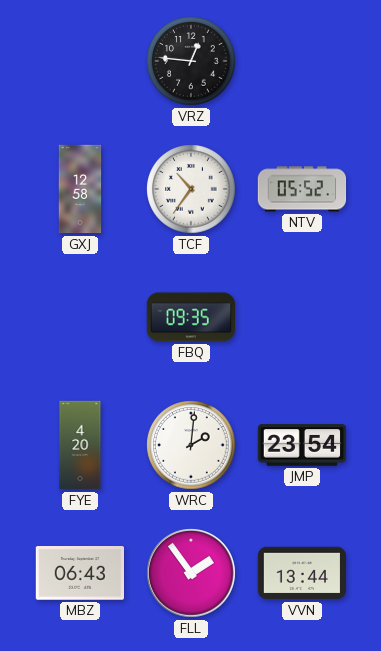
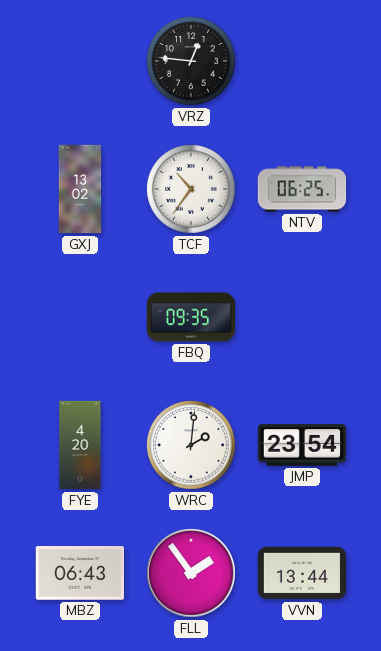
GXJ: 12:58 -> 13:02
NTV: 05:52 -> 06:25
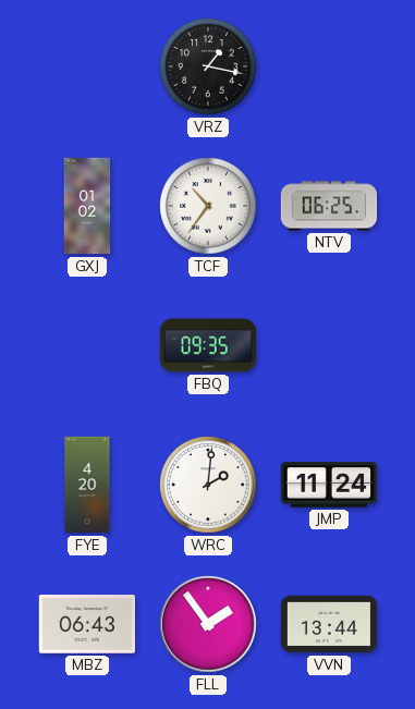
VRZ: 12:46 -> 1:17
GXJ: 13:02 -> 01:02
JMP: 23:54 -> 11:24
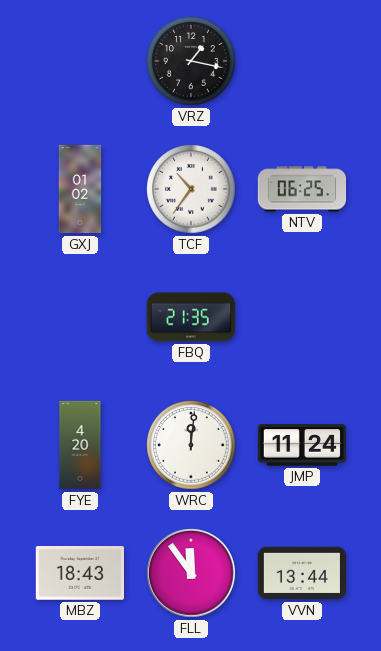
FBQ: 09:35 -> 21:35
WRC: 2:01 -> 12:01
MBZ: 06:43 -> 18:43
FLL: 1:54 -> 11:54
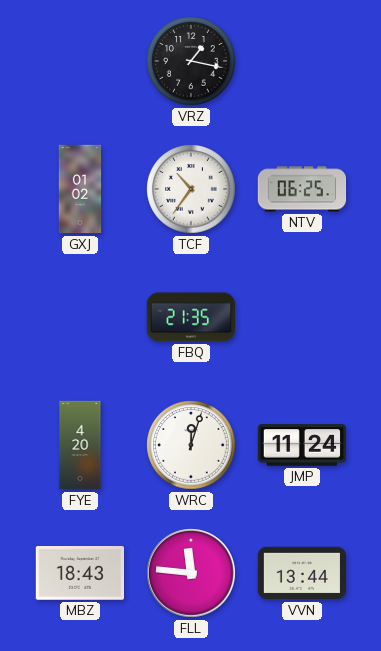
WRC: 12:01 -> 12:03
FLL: 11:54 -> 11:46
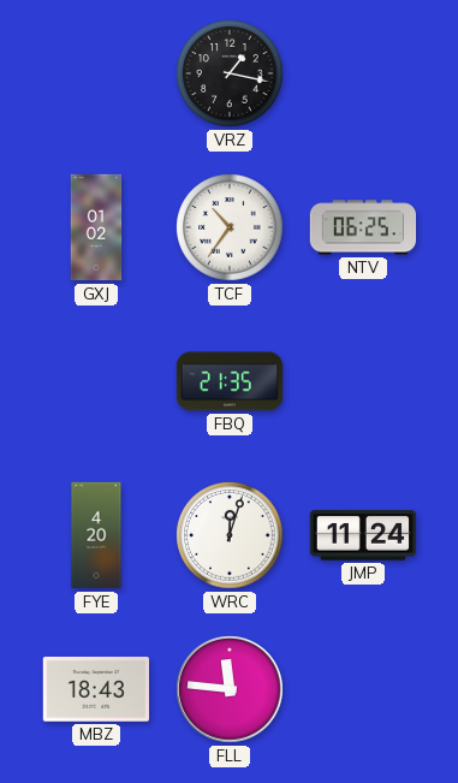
VVN: 13:44 -> none
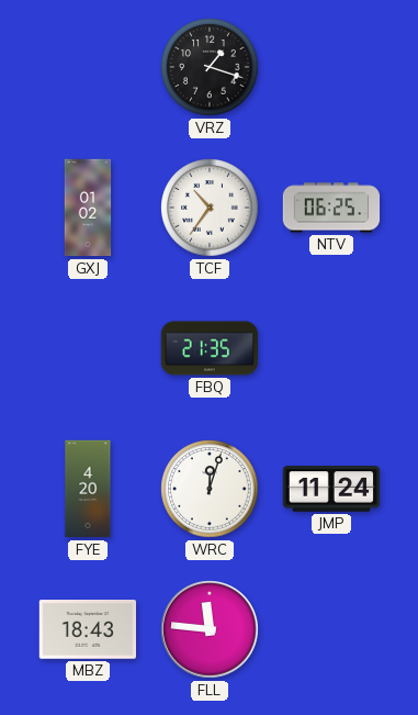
VRZ: 1:17 -> 1:18
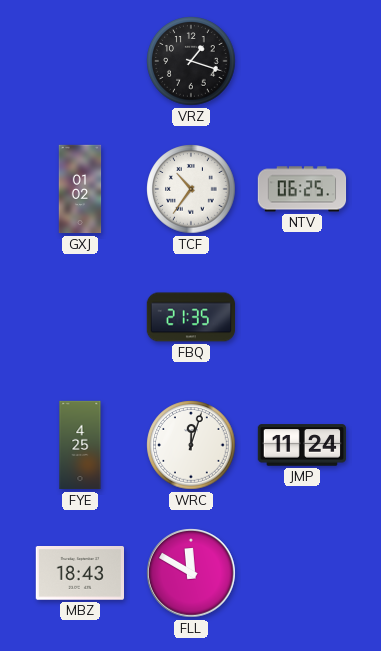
FYE: 4:20 -> 4:25
FLL: 11:46 -> 11:50
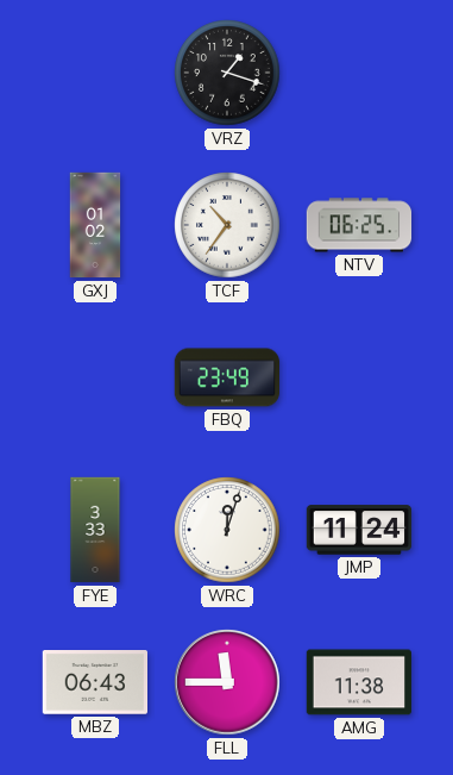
FBQ: 21:35 -> 23:49
FYE: 4:25 -> 3:33
MBZ: 18:43 -> 06:43
FLL: 11:50 -> 11:45
AMG: none -> 11:38
